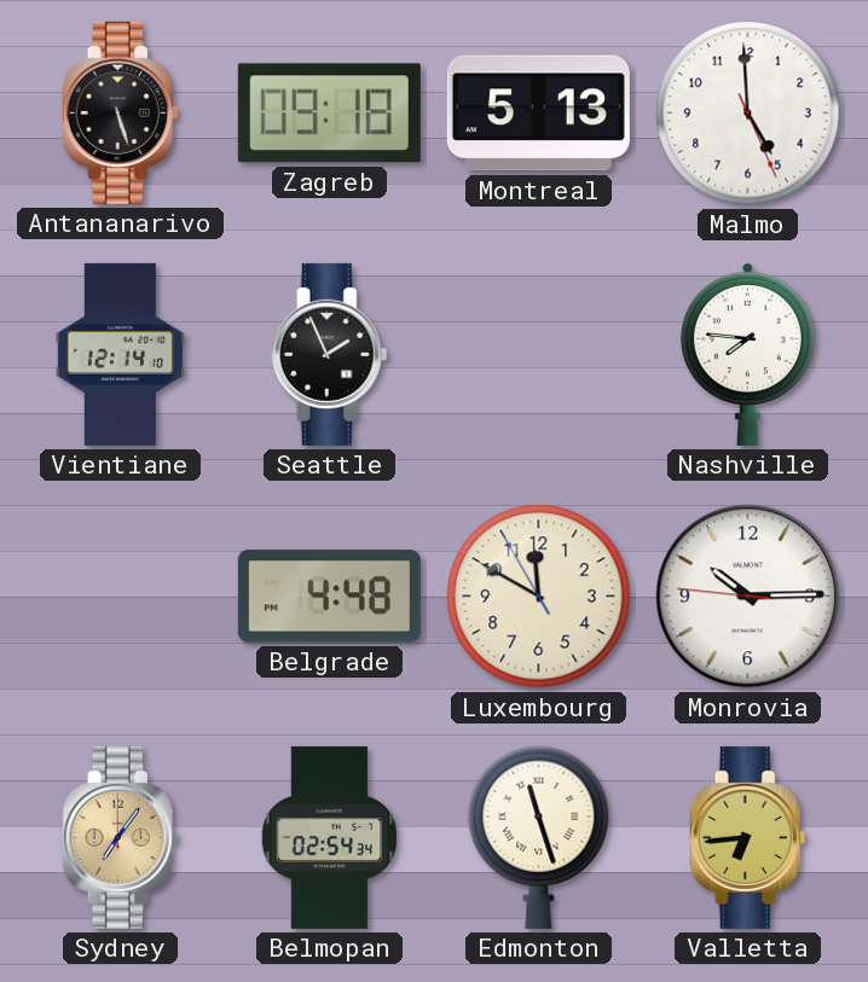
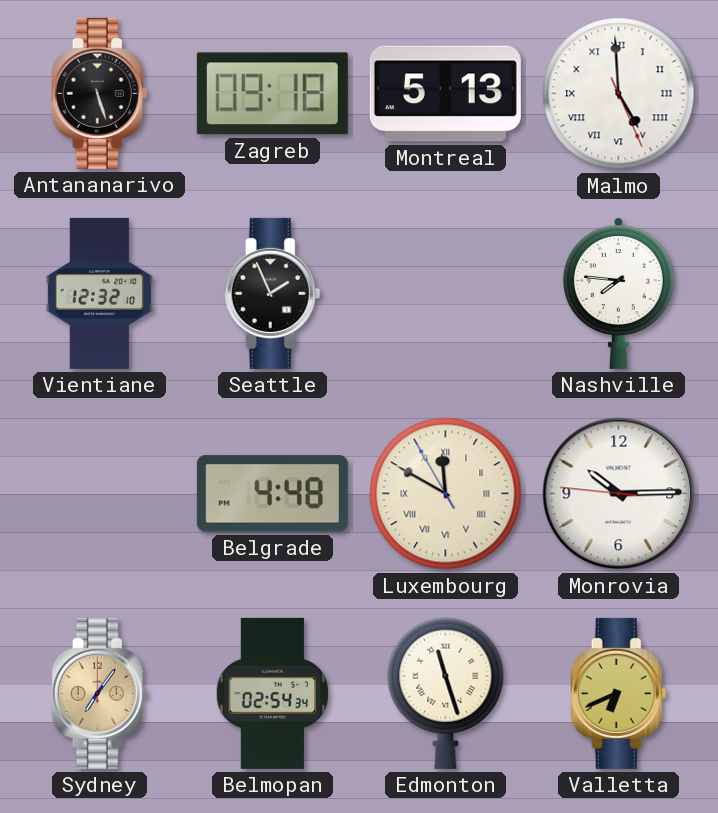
Malmo numerals: Arabic -> Roman
Vientiane: 12:14 -> 12:32
Luxembourg numerals: Arabic -> Roman
Valletta: 6:44 -> 6:41
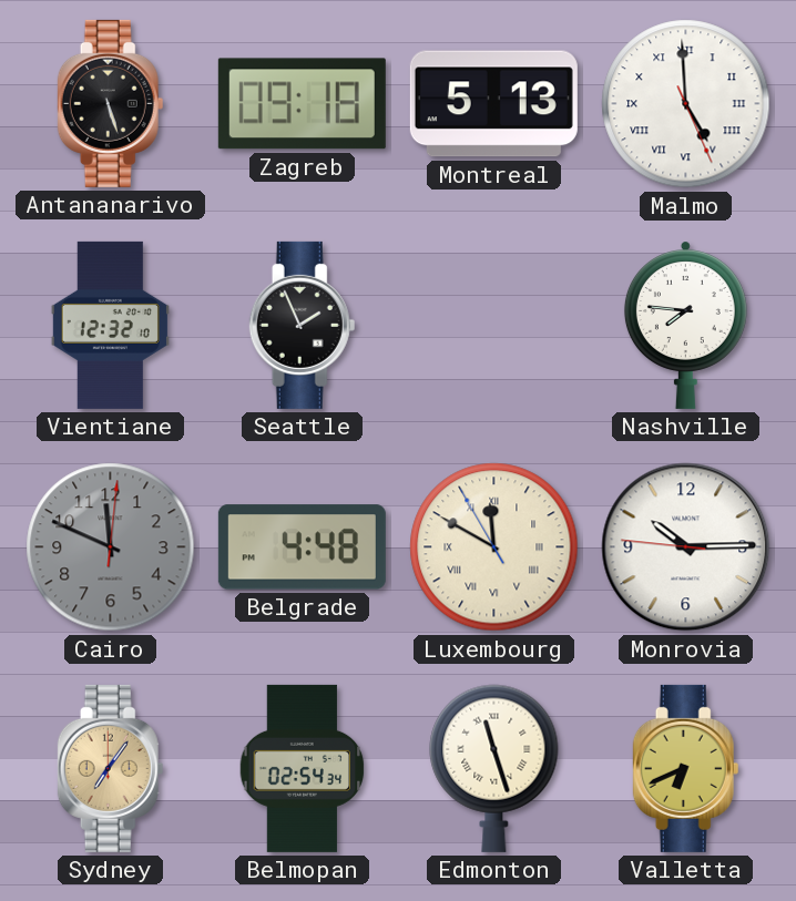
Cairo: none -> 11:49
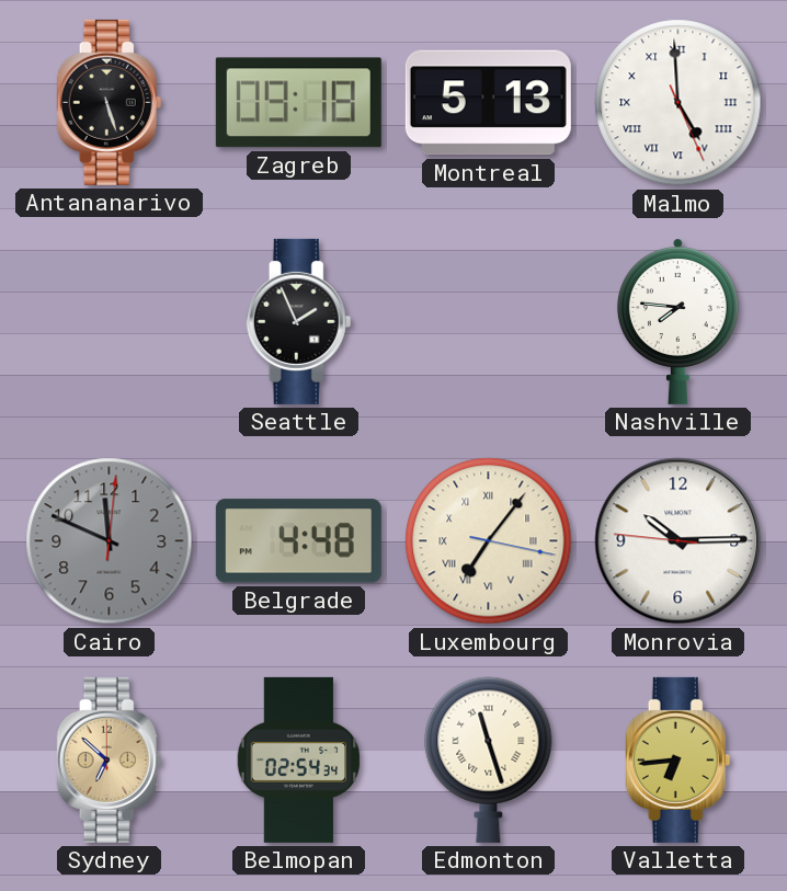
Vientiane: 12:32 -> none
Luxembourg: 11:49 -> 7:06
Sydney: 7:06 -> 6:52
Valletta: 6:41 -> 6:44
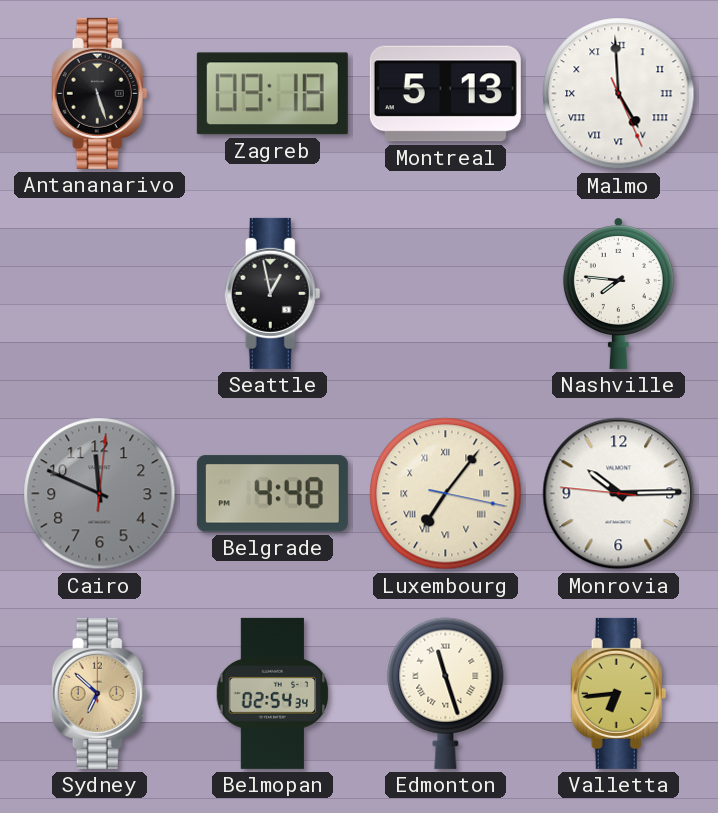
Seattle: 1:56 -> 12:58
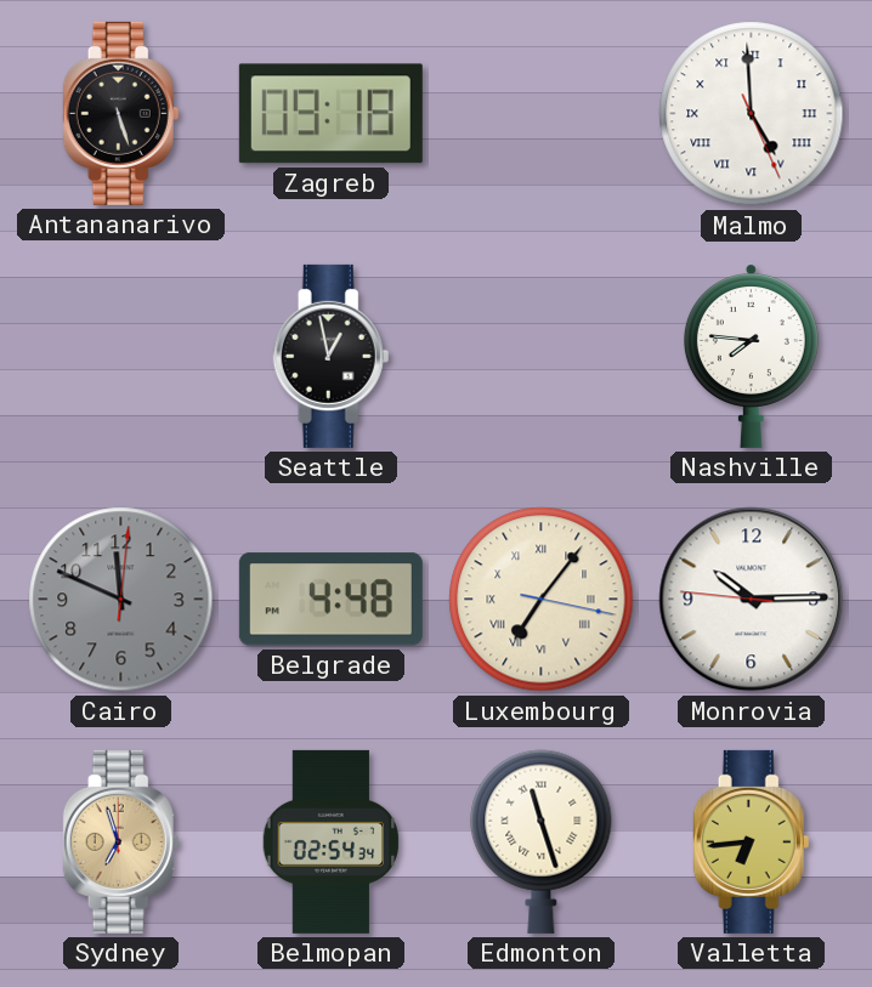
Montreal: 5:13 -> none
Sydney: 6:52 -> 6:57
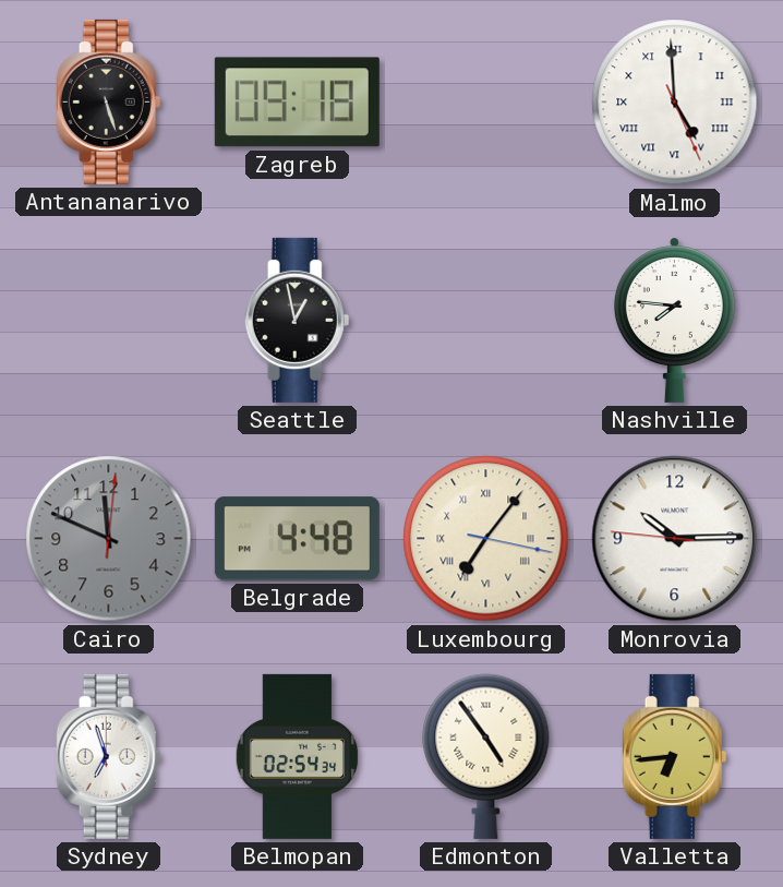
Sydney dial: champagne -> white
Edmonton: 11:27 -> 4:54
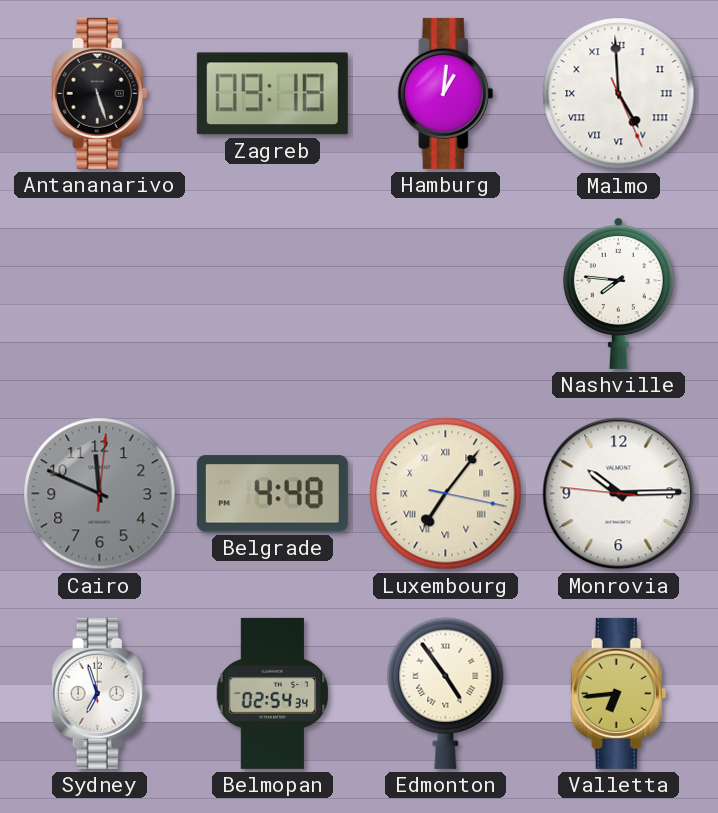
Hamburg: none -> 1:01
Seattle: 12:58 -> none
